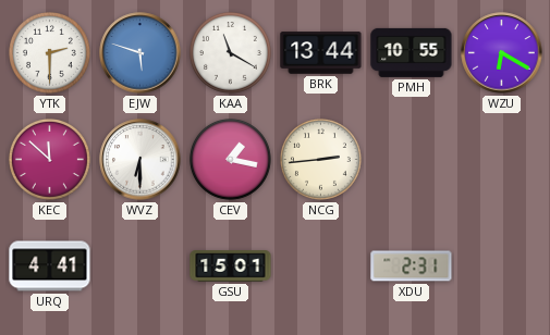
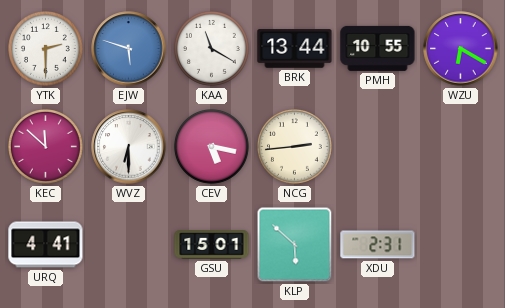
CEV: 1:17 -> 5:17
KLP: none -> 5:52
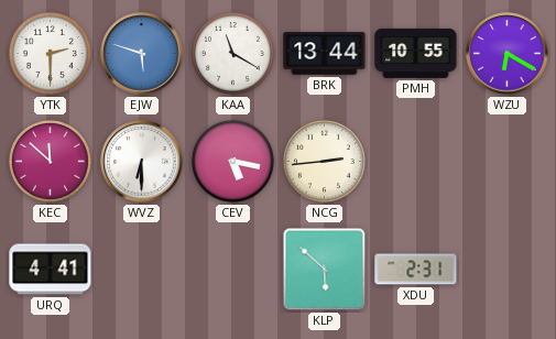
GSU: 15:01 -> none
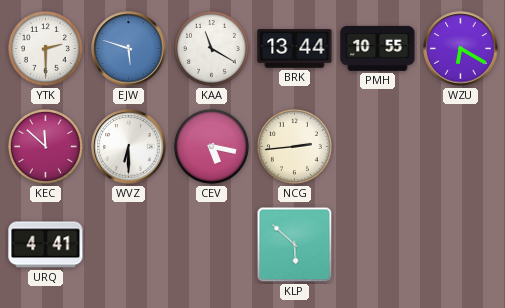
XDU: 2:31 -> none
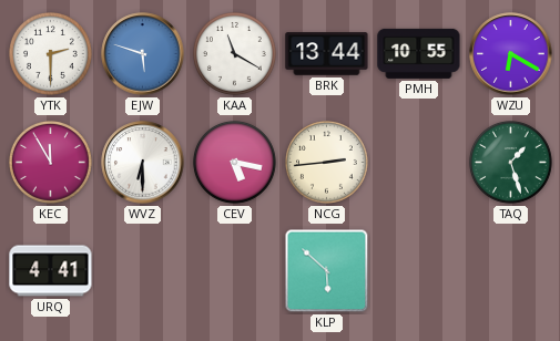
KEC: 11:52 -> 11:55
TAQ: none -> 1:27
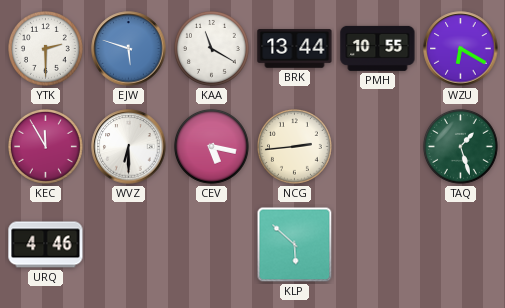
URQ: 4:41 -> 4:46
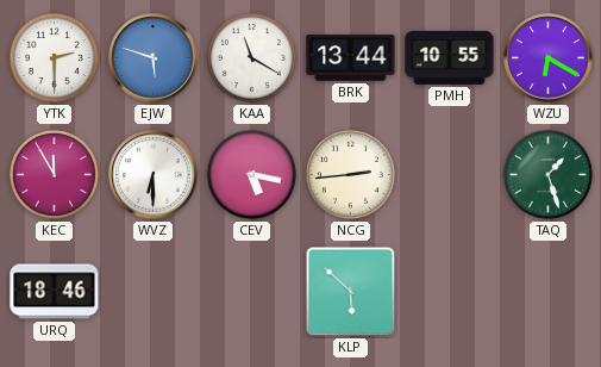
URQ: 4:46 -> 18:46
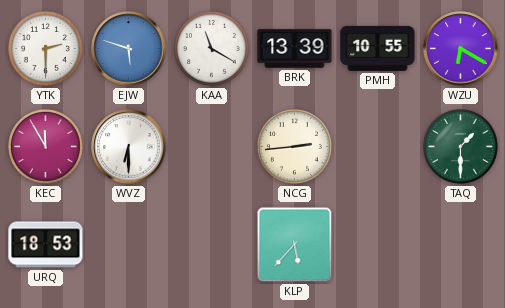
BRK: 13:44 -> 13:39
CEV: 5:17 -> none
TAQ: 1:27 -> 1:30
URQ: 18:46 -> 18:53
KLP: 5:52 -> 5:37
